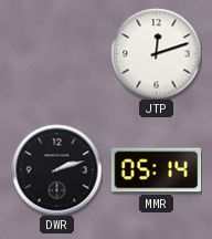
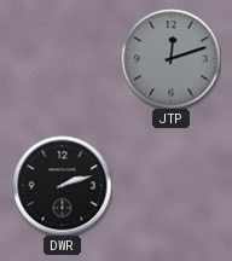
JTP dial: white -> grey
MMR: 05:14 -> none
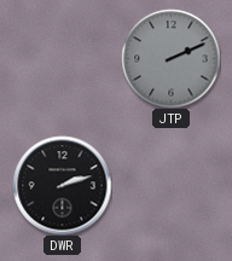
JTP: 12:12 -> 2:11
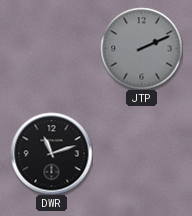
DWR: 2:12 -> 11:12
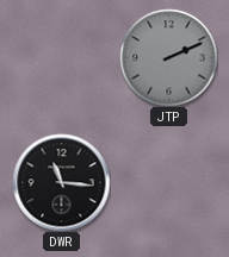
DWR: 11:12 -> 11:16
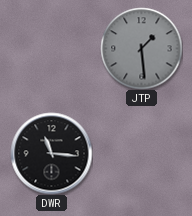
JTP: 2:11 -> 1:29
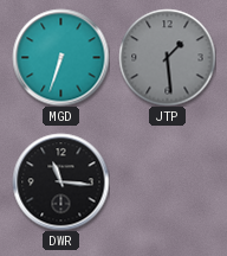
MGD: none -> 6:33
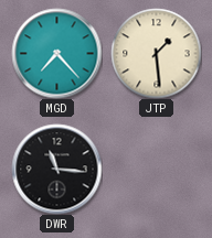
MGD: 6:33 -> 7:23
JTP dial: grey -> cream
